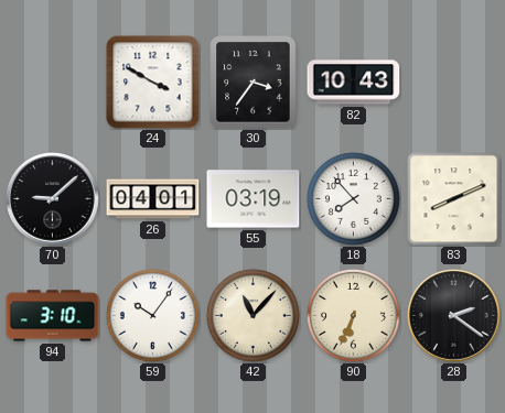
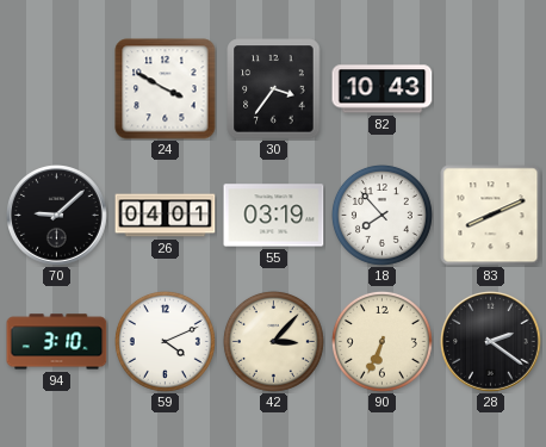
59: 10:06 -> 4:11
42: 11:07 -> 3:07
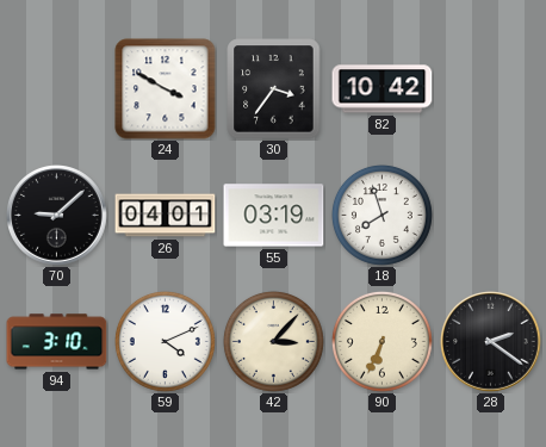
82: 10:43 -> 10:42
18: 7:53 -> 7:57
83: 8:11 -> none
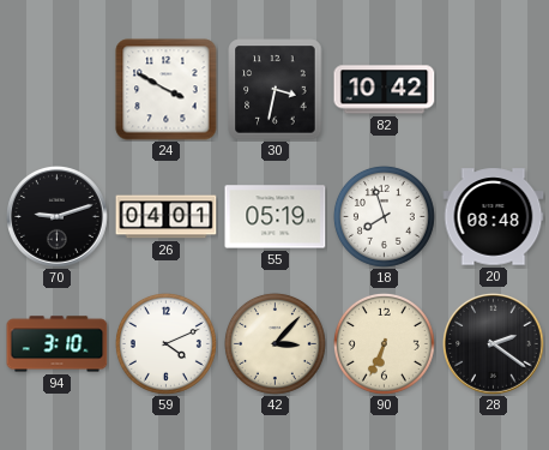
30: 3:36 -> 3:32
70: 9:08 -> 9:12
55: 03:19 -> 05:19
20: none -> 08:48
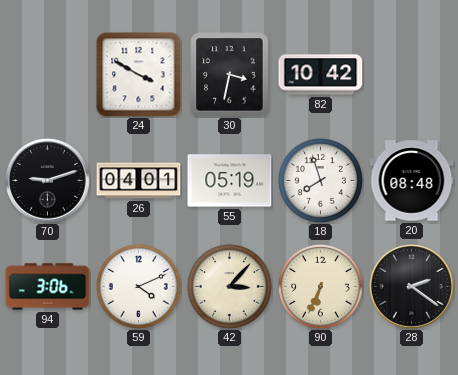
94: 3:10 -> 3:06
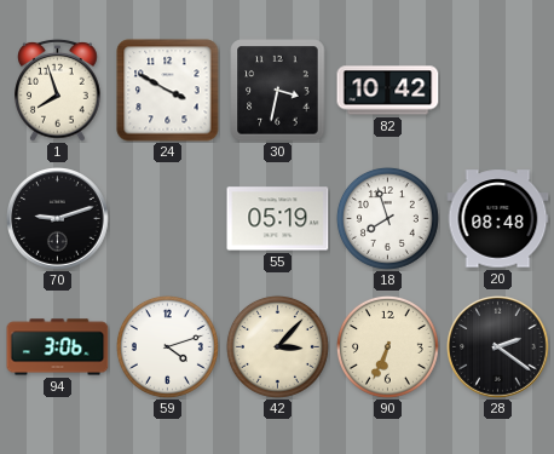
1: none -> 7:57
26: 04:01 -> none
59: 4:11 -> 4:12
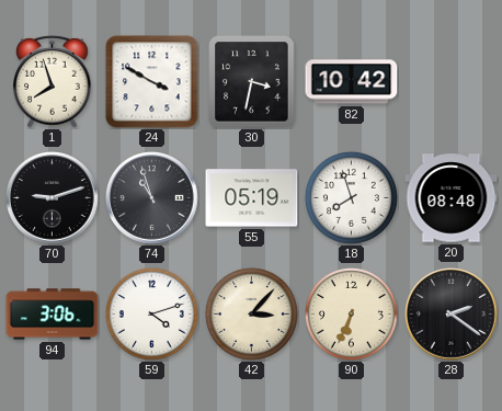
74: none -> 10:57
